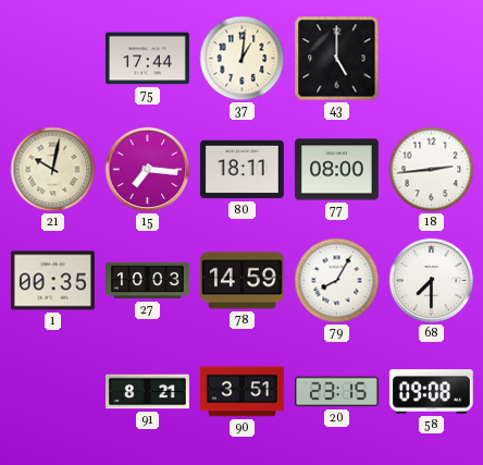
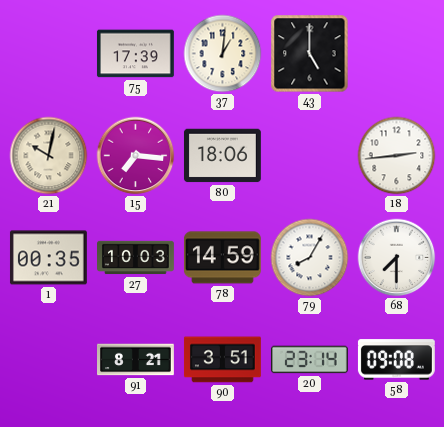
75: 17:44 -> 17:39
80: 18:11 -> 18:06
77: 08:00 -> none
20: 23:15 -> 23:14
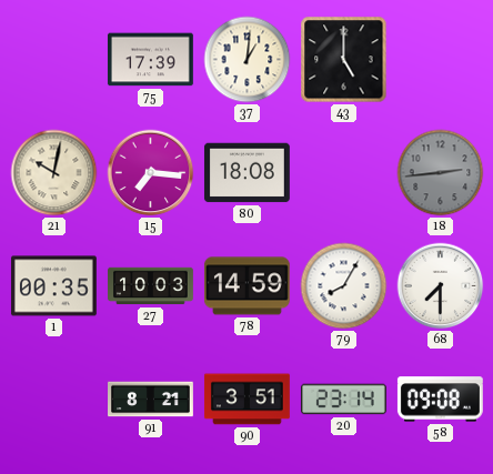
80: 18:06 -> 18:08
18 dial: white -> grey
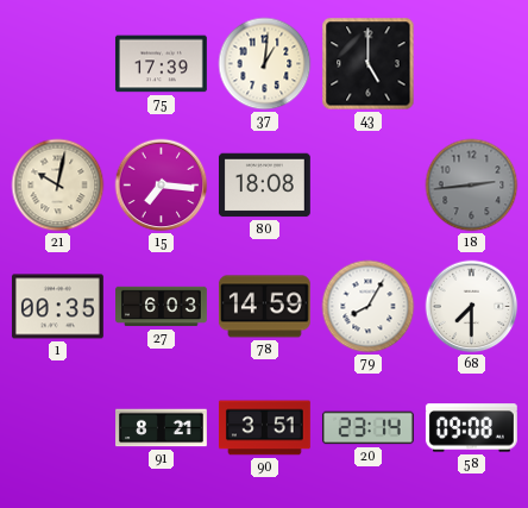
27: 10:03 -> 6:03
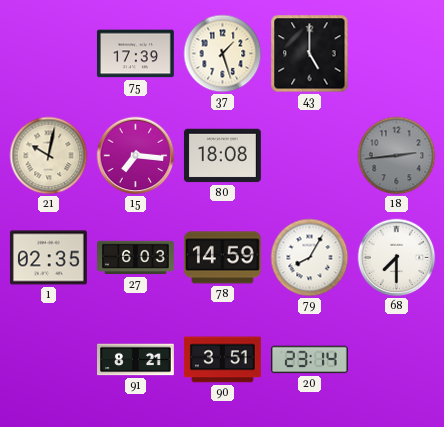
37: 1:01 -> 1:27
1: 00:35 -> 02:35
58: 09:08 -> none
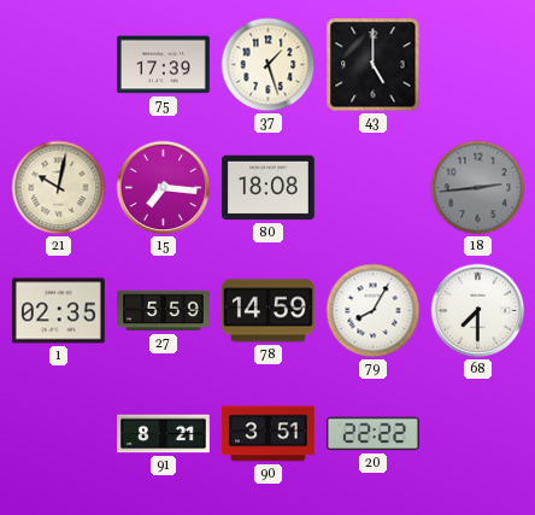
27: 6:03 -> 5:59
20: 23:14 -> 22:22
